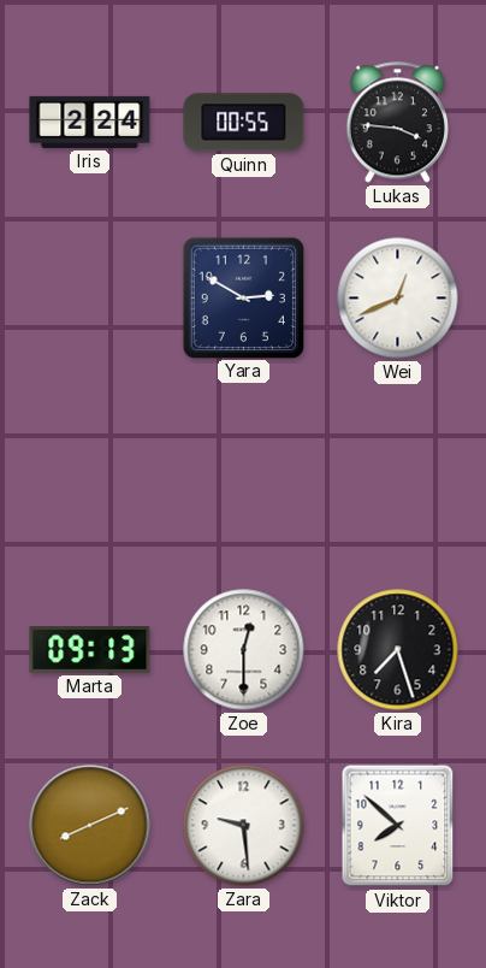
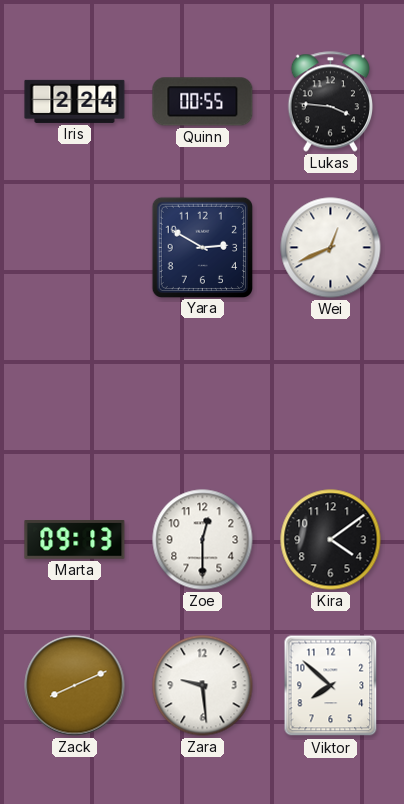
Kira: 7:27 -> 4:09
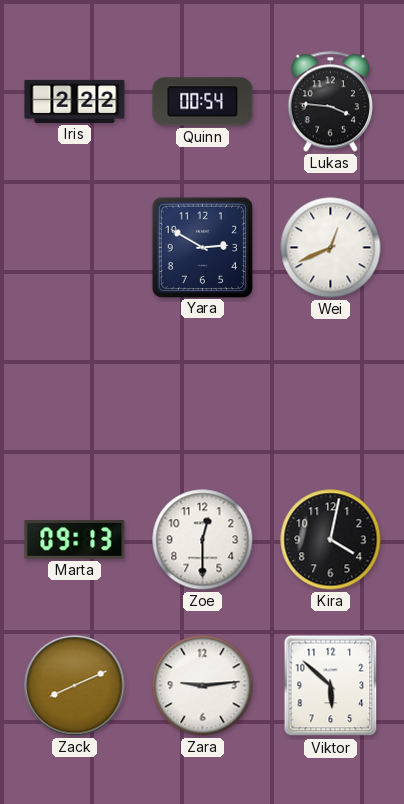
Iris: 2:24 -> 2:22
Quinn: 00:55 -> 00:54
Kira: 4:09 -> 4:02
Zara: 9:29 -> 9:14
Viktor: 7:52 -> 5:52
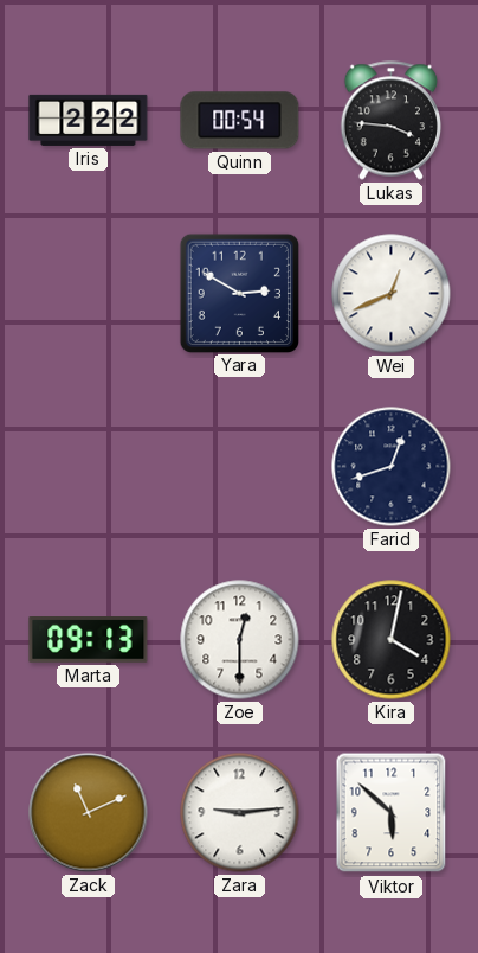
Farid: none -> 12:42
Zack: 8:11 -> 11:11
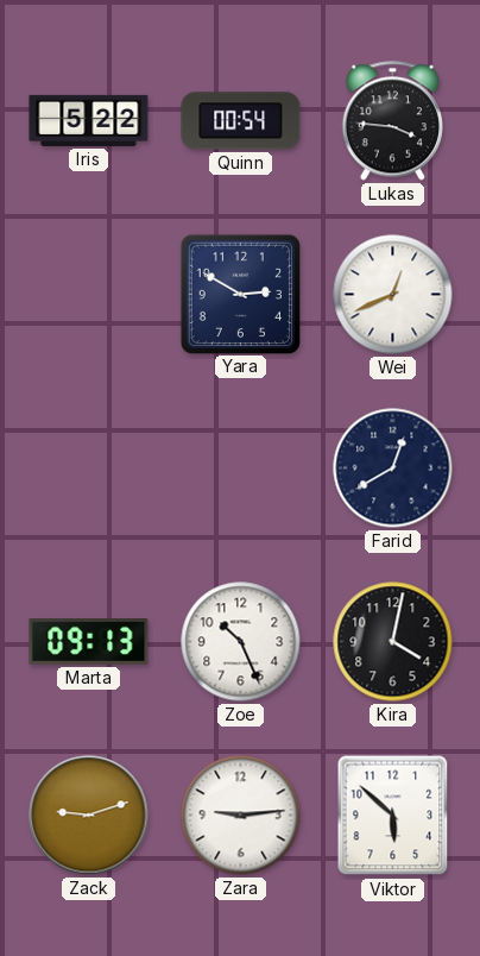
Iris: 2:22 -> 5:22
Farid: 12:42 -> 12:40
Zoe: 12:30 -> 10:26
Zack: 11:11 -> 9:12
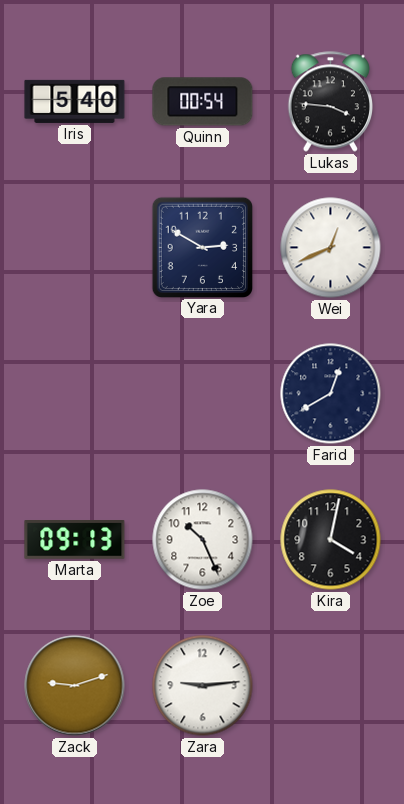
Iris: 5:22 -> 5:40
Viktor: 5:52 -> none
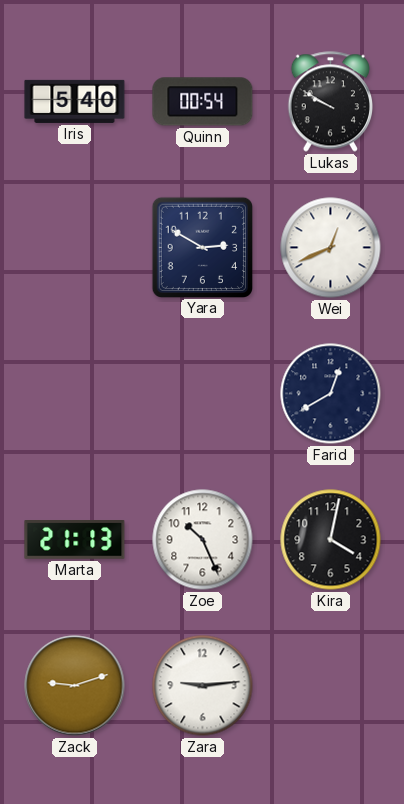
Lukas: 3:46 -> 9:50
Marta: 09:13 -> 21:13
